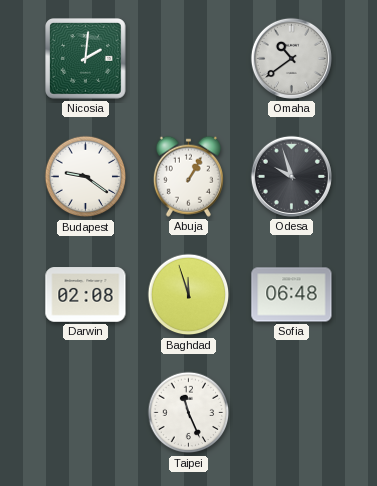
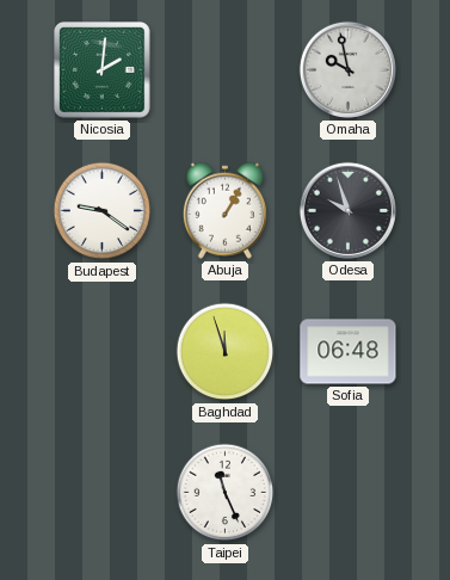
Omaha: 10:39 -> 9:58
Darwin: 02:08 -> none
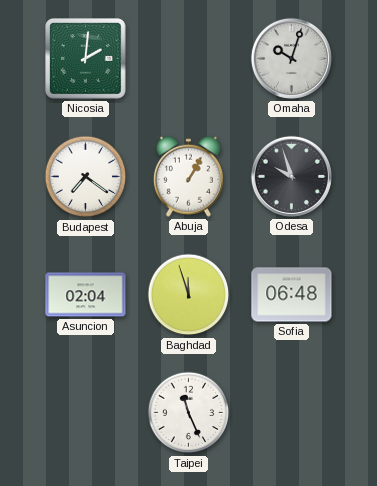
Omaha: 9:58 -> 10:03
Budapest: 9:21 -> 7:21
Asuncion: none -> 02:04
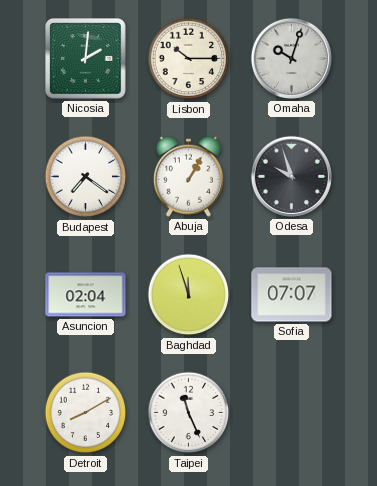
Lisbon: none -> 10:15
Sofia: 06:48 -> 07:07
Detroit: none -> 8:10
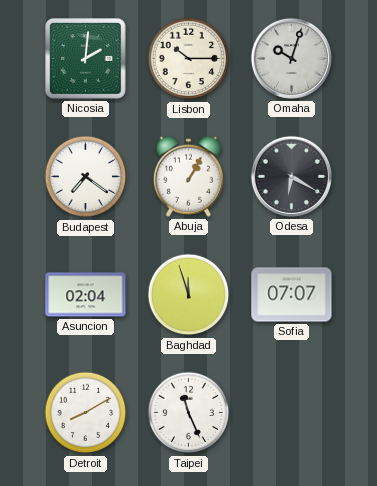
Odesa: 9:57 -> 6:20
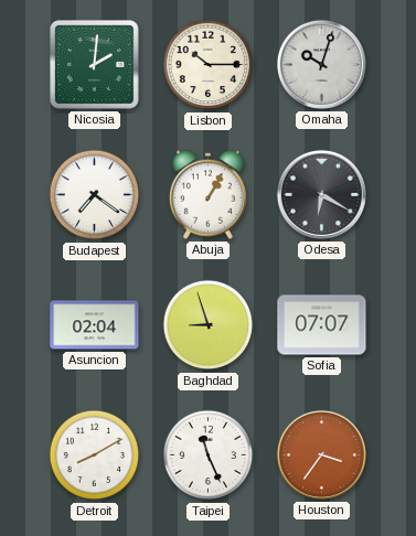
Baghdad: 11:57 -> 8:57
Houston: none -> 3:36
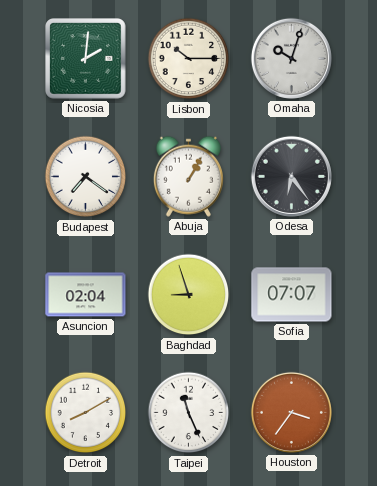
Odesa: 6:20 -> 6:24
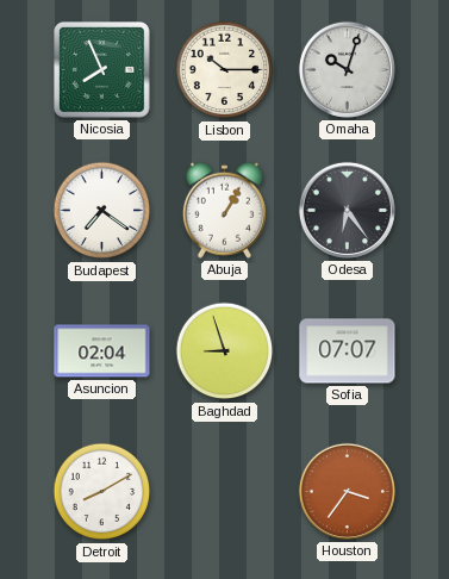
Nicosia: 2:01 -> 7:56
Taipei: 11:26 -> none
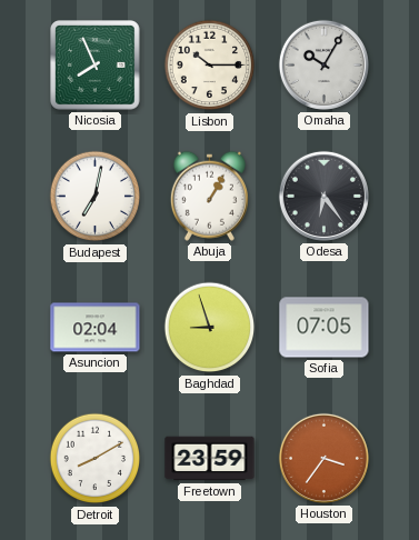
Omaha: 10:03 -> 10:05
Budapest: 7:21 -> 7:02
Sofia: 07:07 -> 07:05
Freetown: none -> 23:59
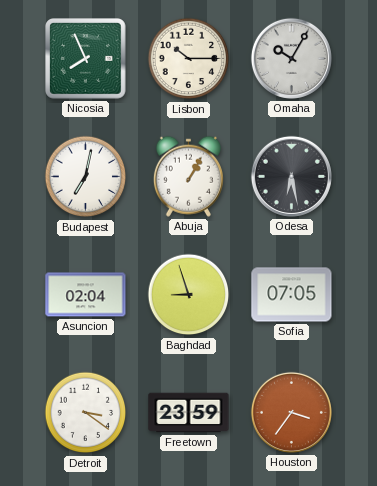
Odesa: 6:24 -> 6:28
Detroit: 8:10 -> 3:21
